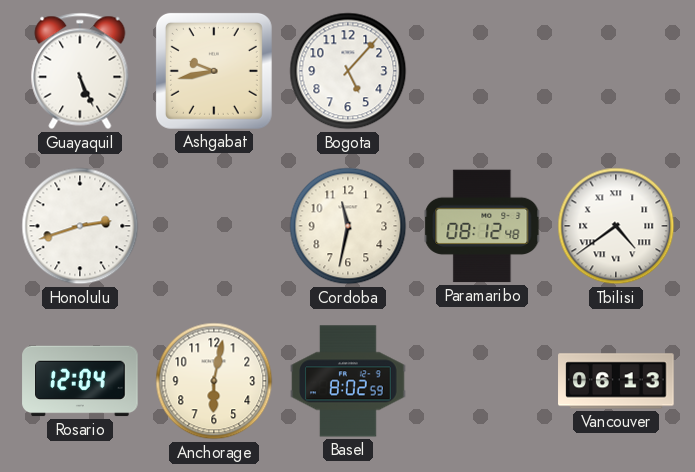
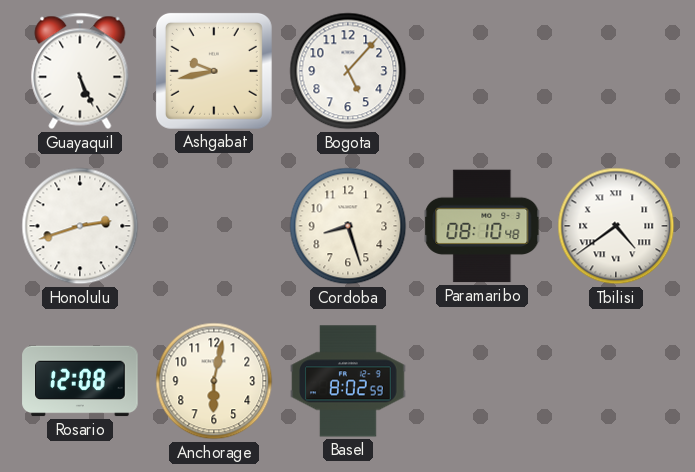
Cordoba: 11:32 -> 8:27
Paramaribo: 08:12 -> 08:10
Rosario: 12:04 -> 12:08
Vancouver: 06:13 -> none
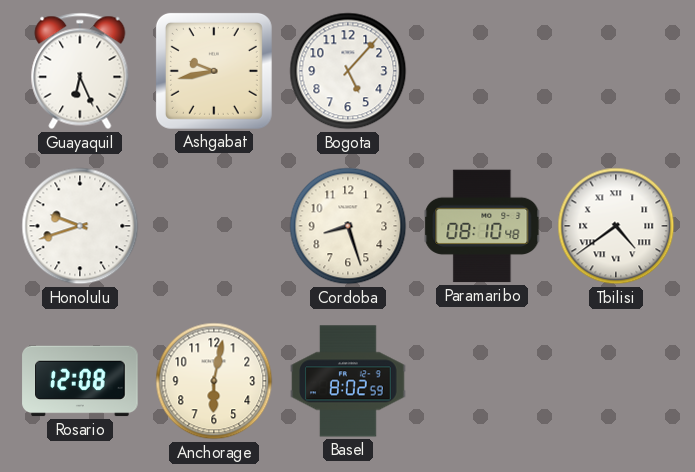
Guayaquil: 5:26 -> 6:26
Honolulu: 2:42 -> 9:42
